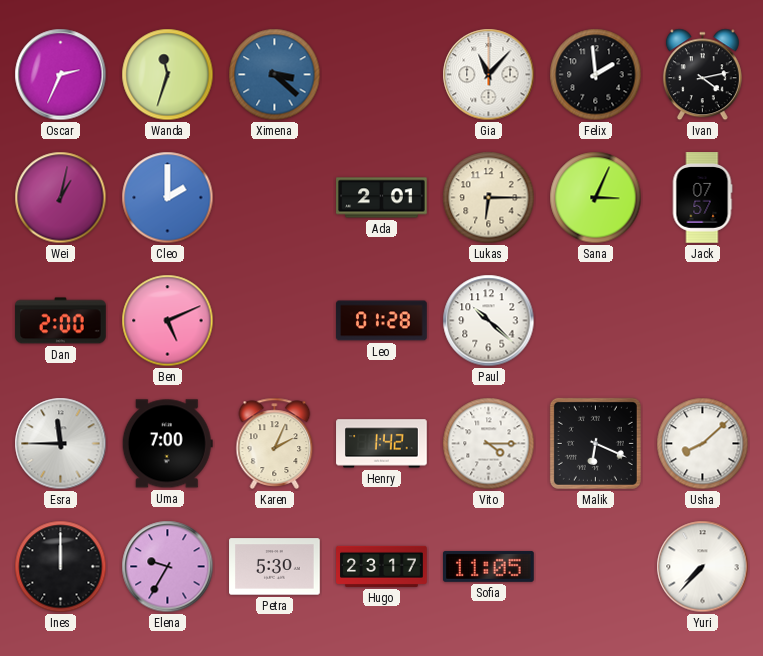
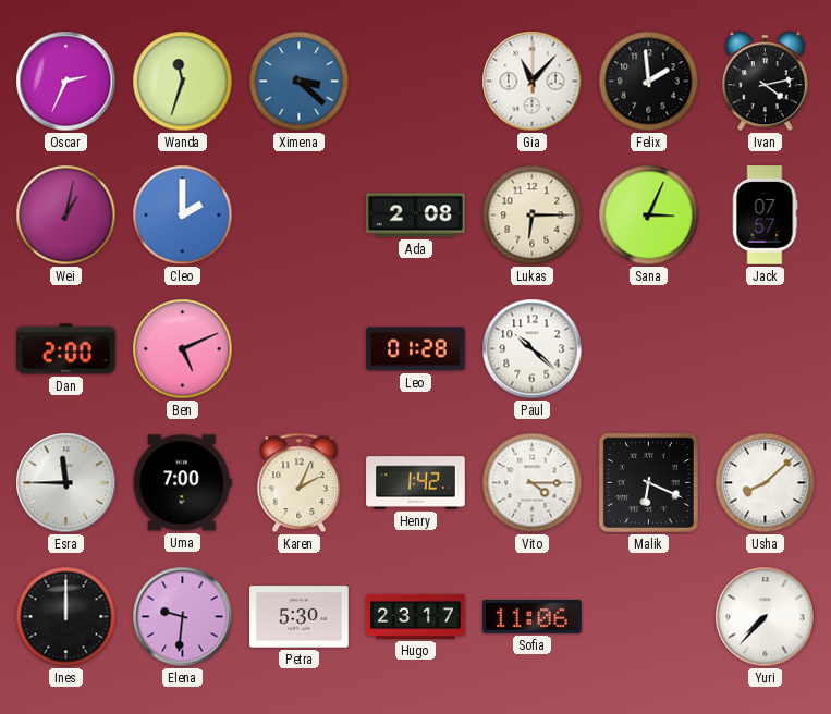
Ada: 2:01 -> 2:08
Elena: 9:35 -> 9:31
Sofia: 11:05 -> 11:06
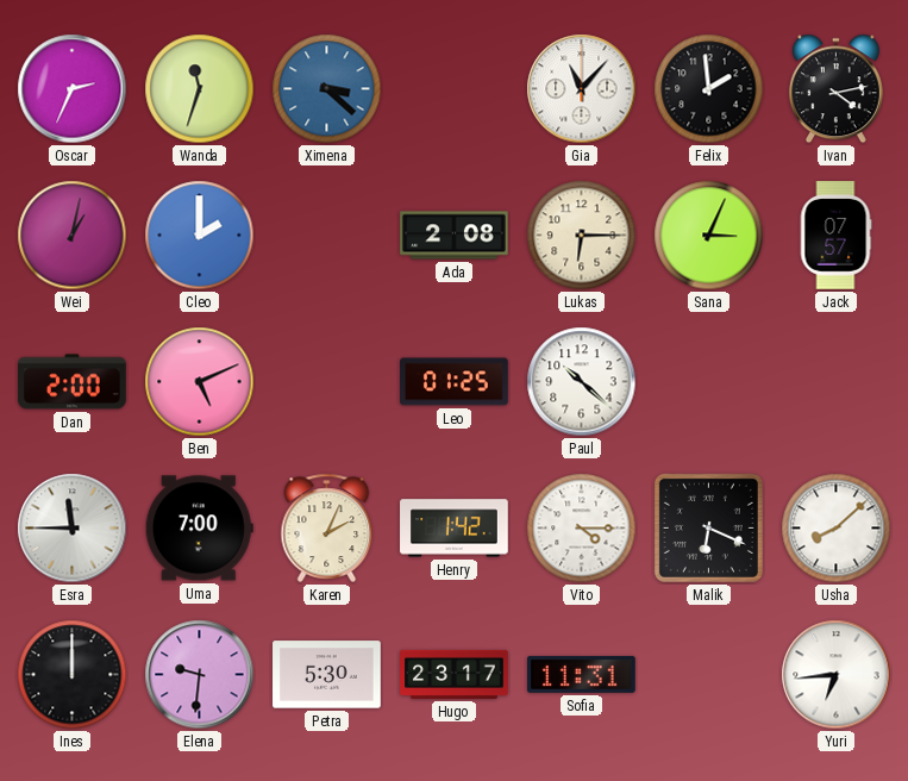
Leo: 01:28 -> 01:25
Sofia: 11:06 -> 11:31
Yuri: 7:37 -> 6:44
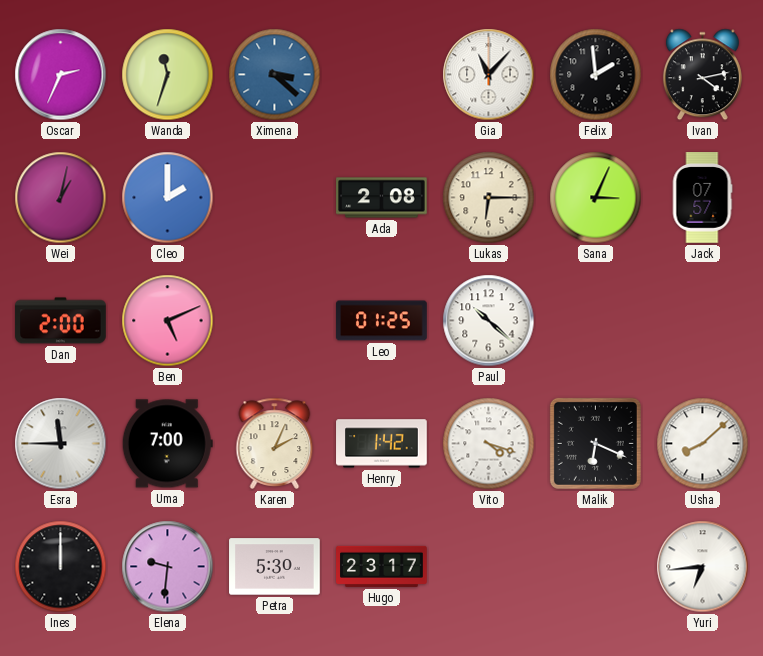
Vito: 4:15 -> 4:18
Sofia: 11:31 -> none
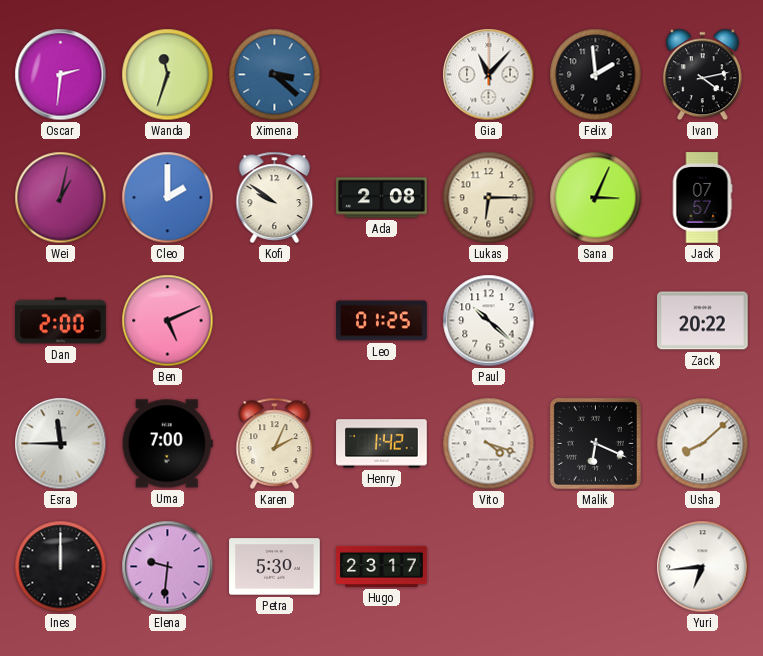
Oscar: 2:34 -> 2:31
Kofi: none -> 9:51
Zack: none -> 20:22
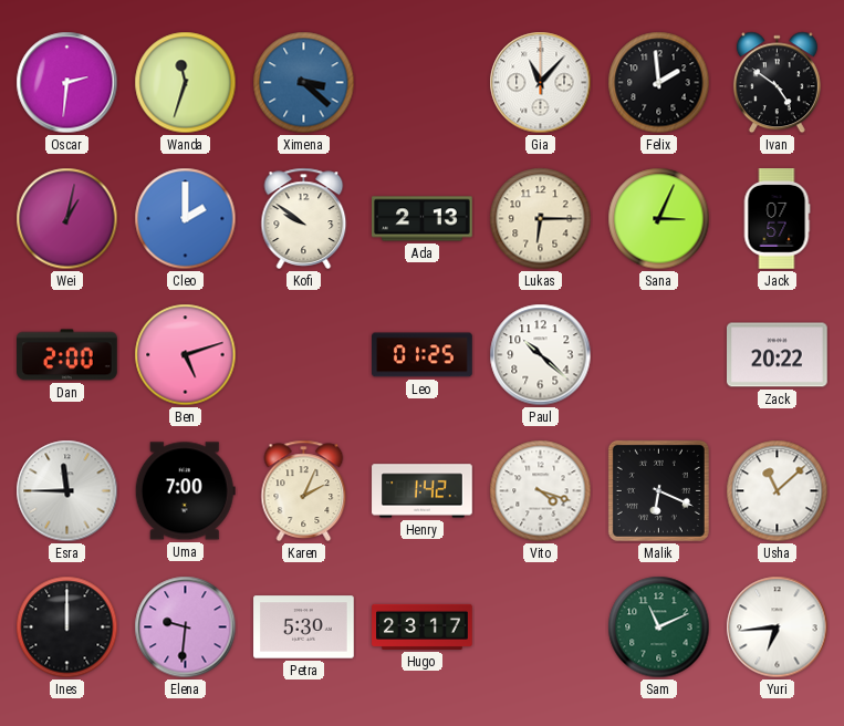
Ivan: 4:13 -> 4:51
Ada: 2:08 -> 2:13
Ben: 5:11 -> 5:12
Usha: 8:08 -> 11:08
Sam: none -> 11:11
